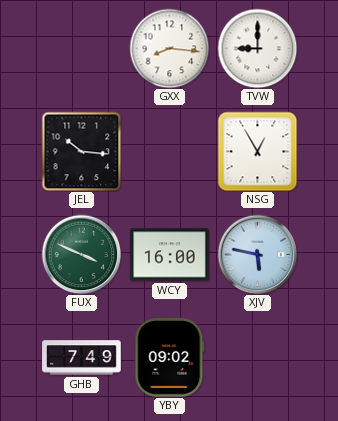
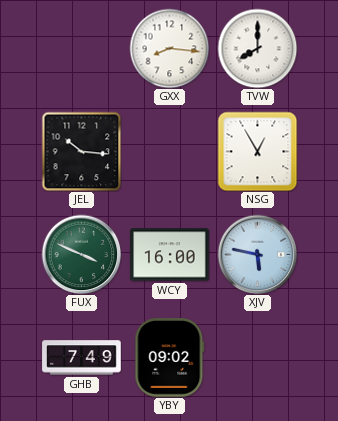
TVW: 9:00 -> 8:00
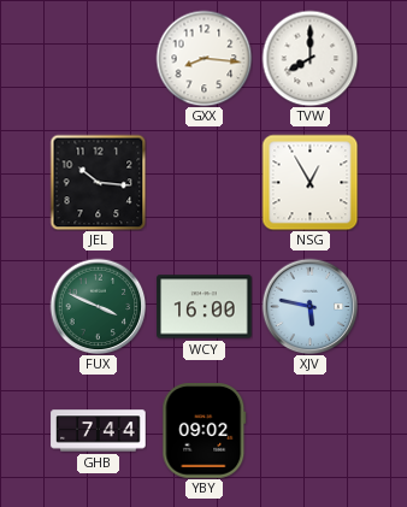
GHB: 7:49 -> 7:44
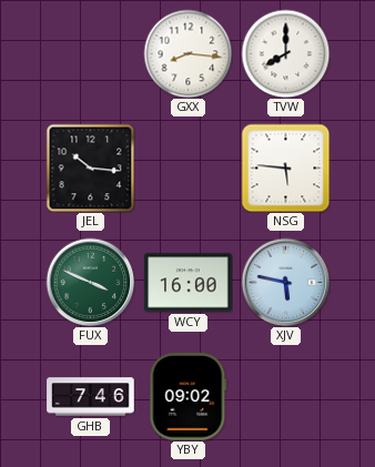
NSG: 12:55 -> 5:46
GHB: 7:44 -> 7:46
